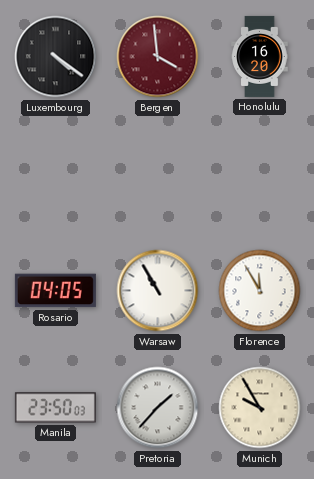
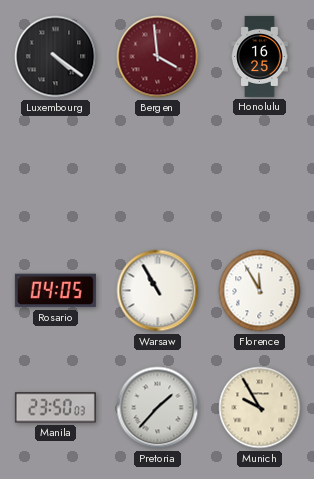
Honolulu: 16:20 -> 16:25
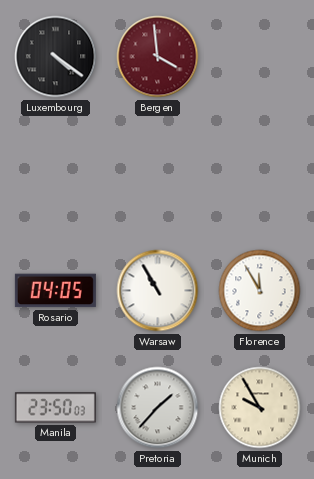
Honolulu: 16:25 -> none
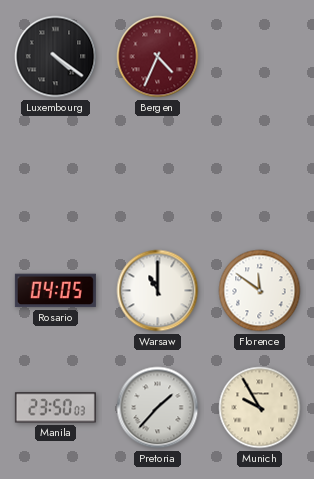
Bergen: 3:59 -> 4:34
Warsaw: 10:55 -> 11:00
Florence: 11:55 -> 11:51
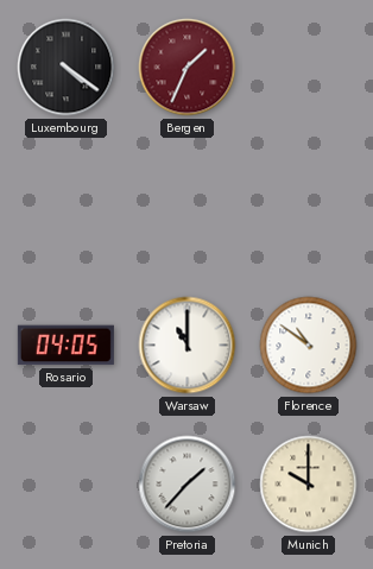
Bergen: 4:34 -> 1:34
Florence: 11:51 -> 10:51
Manila: 23:50 -> none
Munich: 9:55 -> 10:00
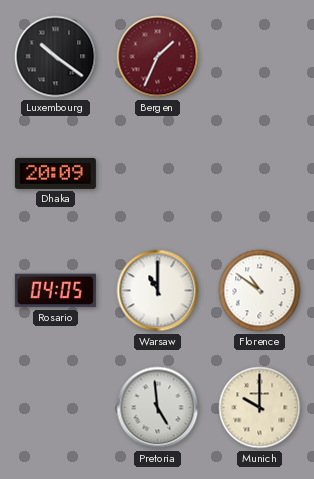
Luxembourg: 4:21 -> 10:21
Dhaka: none -> 20:09
Pretoria: 1:37 -> 4:59
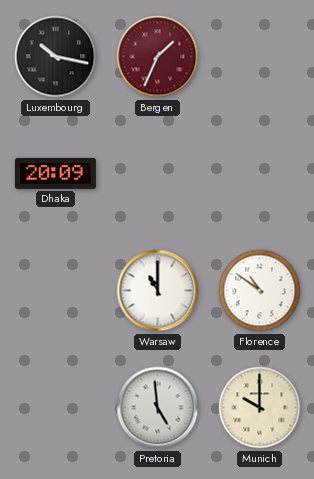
Luxembourg: 10:21 -> 10:17
Rosario: 04:05 -> none
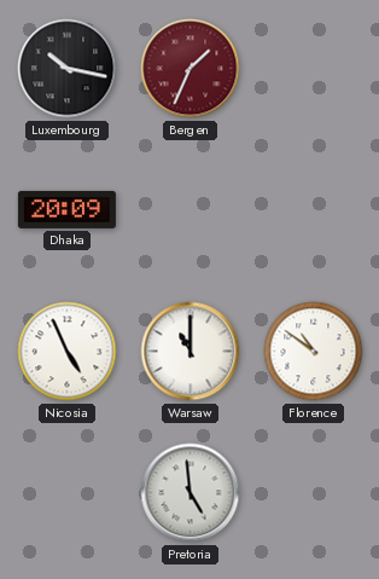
Nicosia: none -> 4:56
Munich: 10:00 -> none
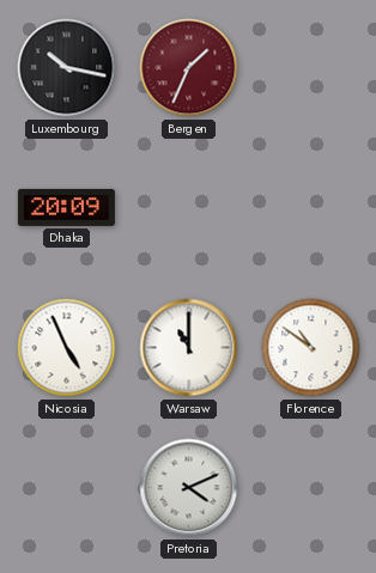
Pretoria: 4:59 -> 4:11
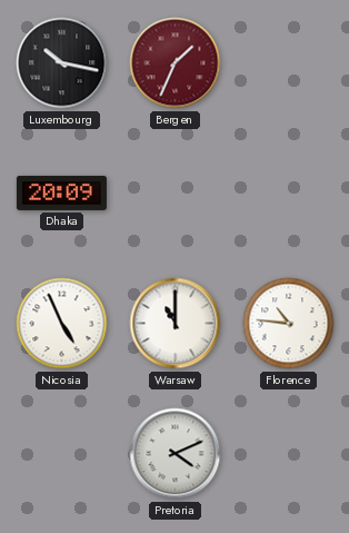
Florence: 10:51 -> 10:46
